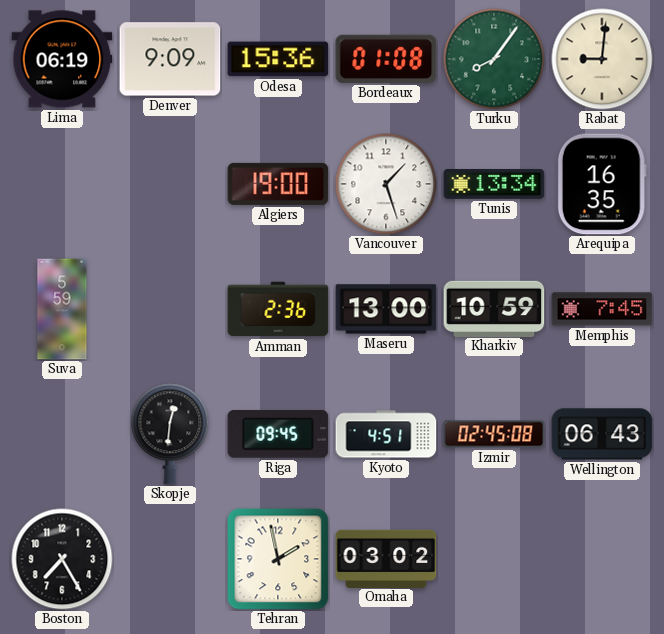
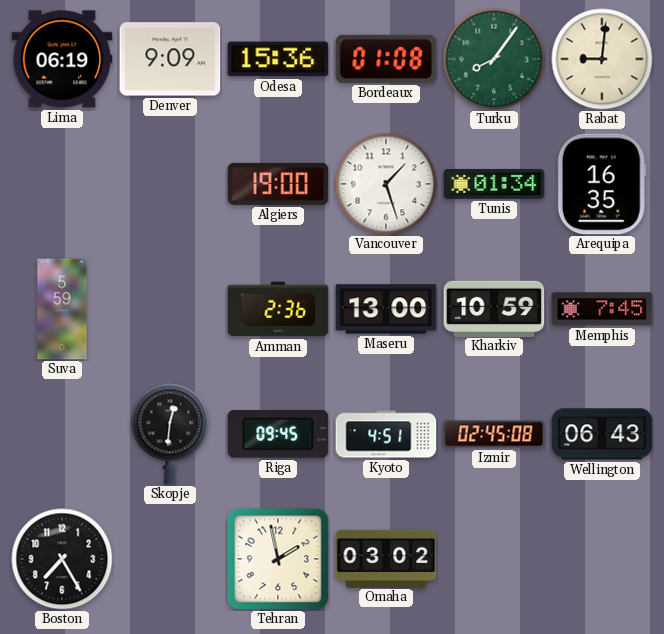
Tunis: 13:34 -> 01:34
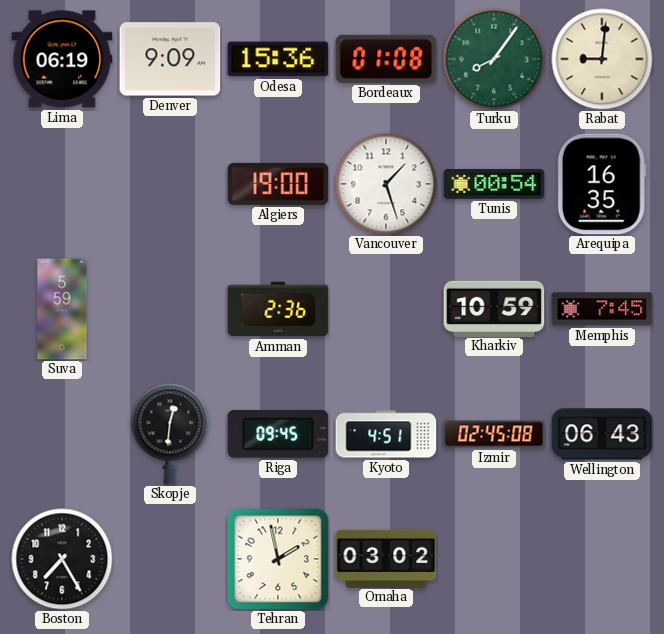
Tunis: 01:34 -> 00:54
Maseru: 13:00 -> none
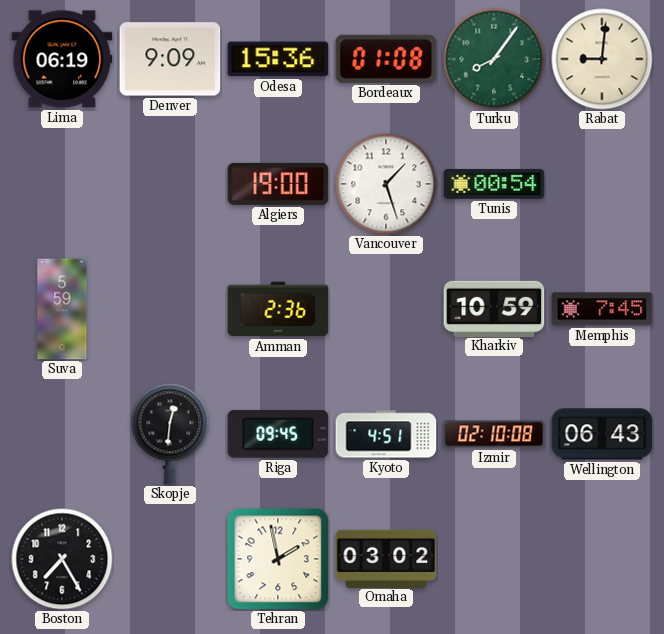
Arequipa: 16:35 -> none
Izmir: 02:45 -> 02:10
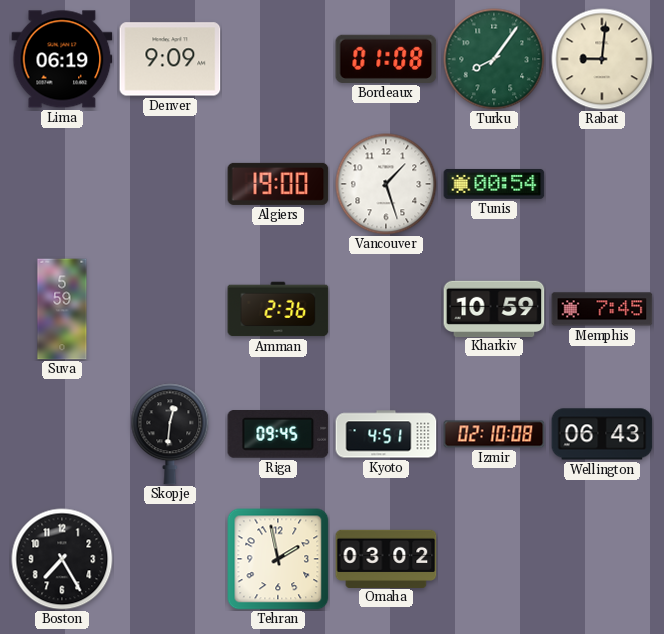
Odesa: 15:36 -> none
